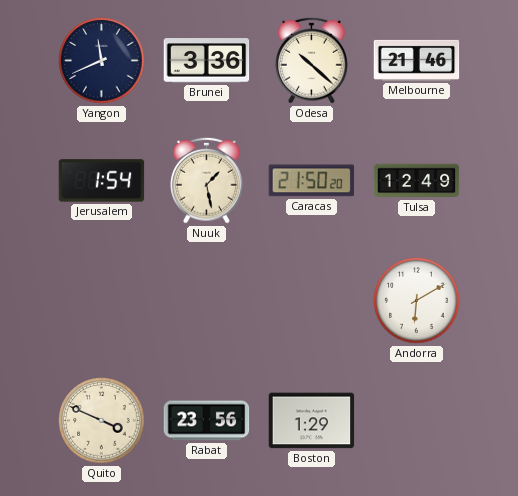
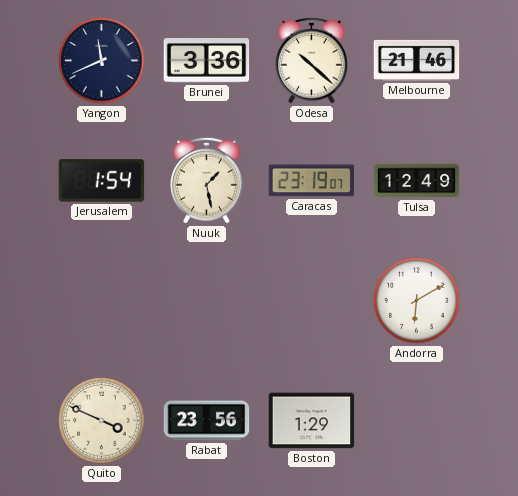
Caracas: 21:50 -> 23:19
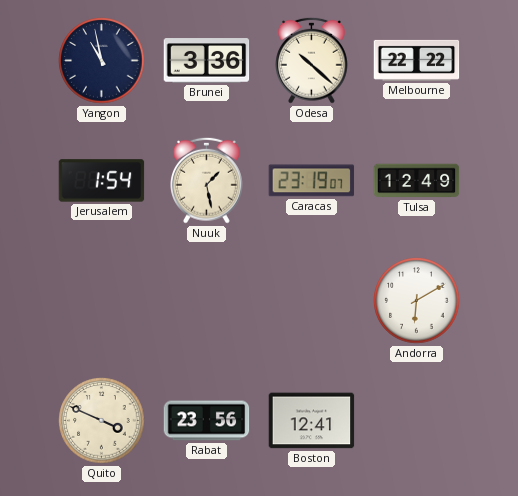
Yangon: 11:41 -> 10:58
Melbourne: 21:46 -> 22:22
Boston: 1:29 -> 12:41
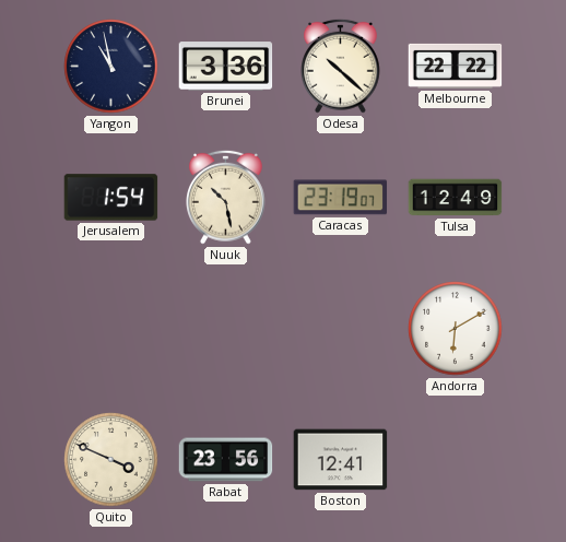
Nuuk: 1:28 -> 10:28
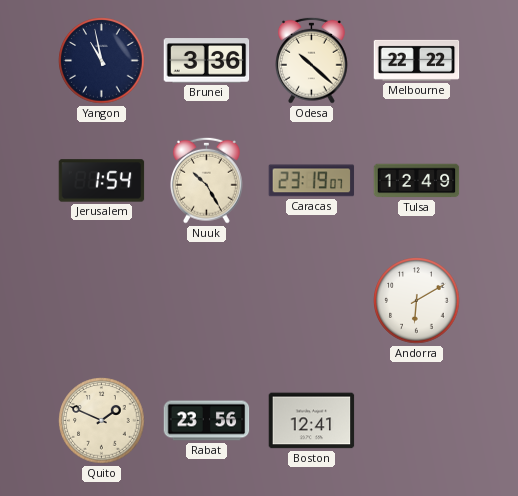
Nuuk: 10:28 -> 10:25
Quito: 3:49 -> 1:49
